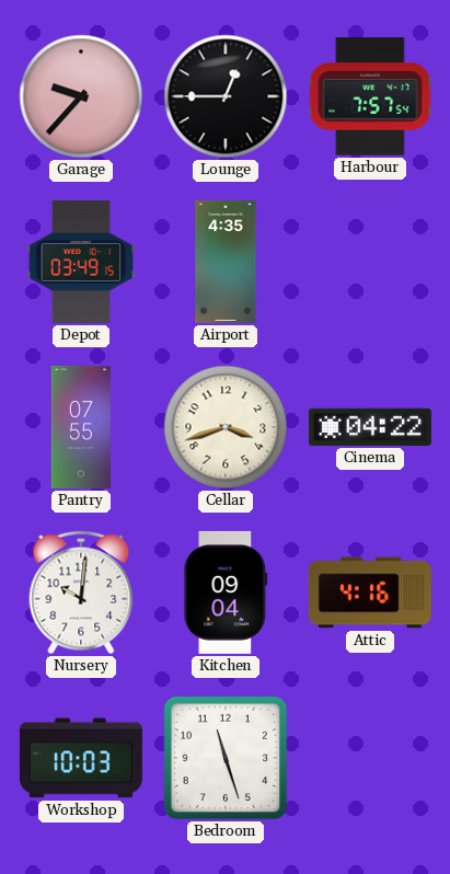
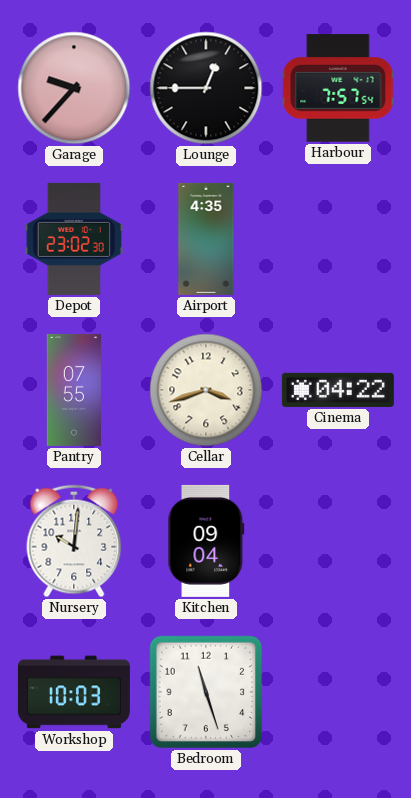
Depot: 03:49 -> 23:02
Attic: 4:16 -> none
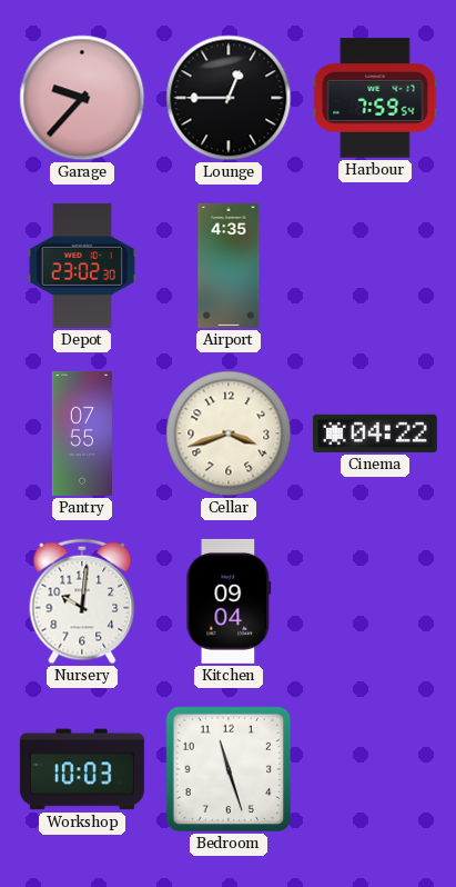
Harbour: 7:57 -> 7:59
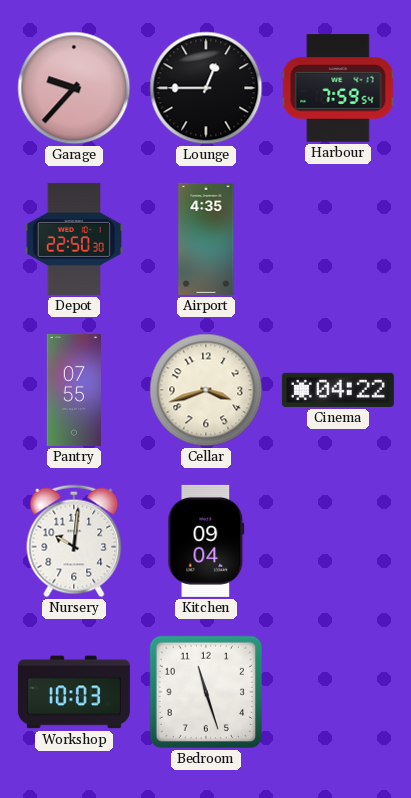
Depot: 23:02 -> 22:50
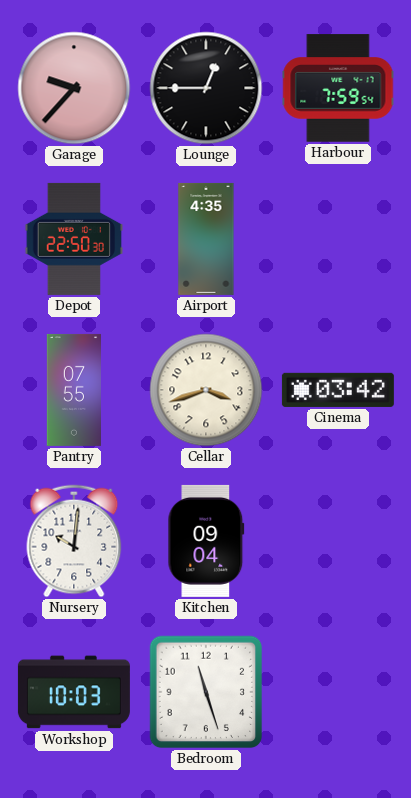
Cinema: 04:22 -> 03:42
